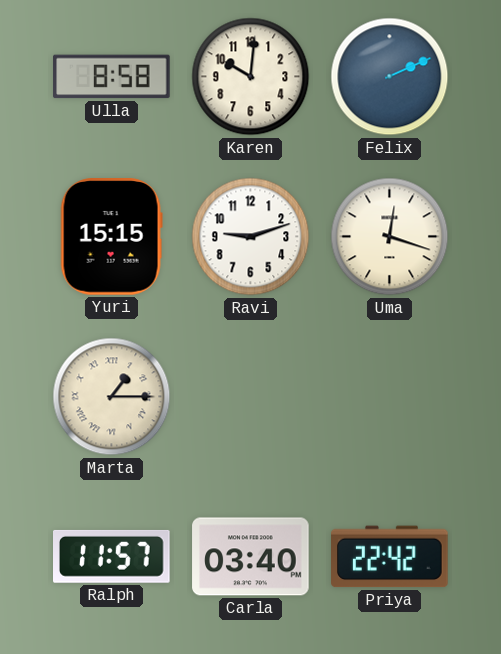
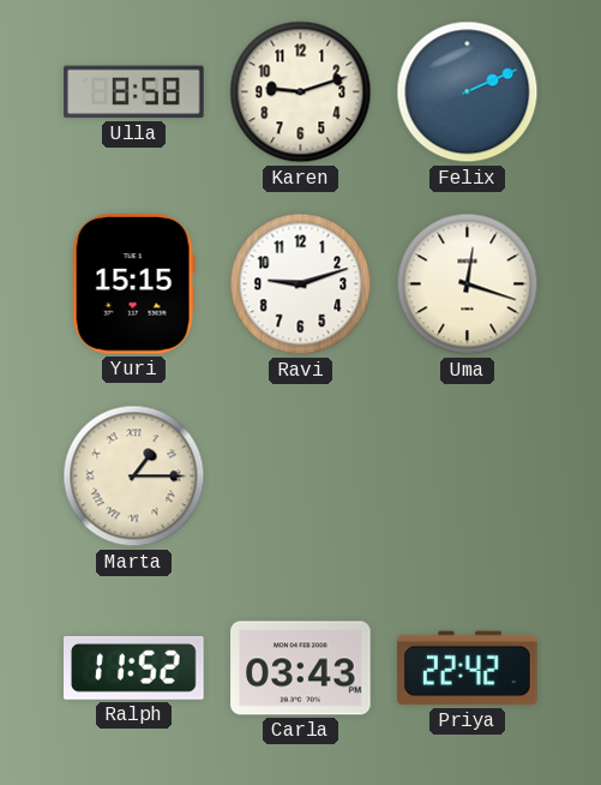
Karen: 10:01 -> 9:12
Ralph: 11:57 -> 11:52
Carla: 03:40 -> 03:43
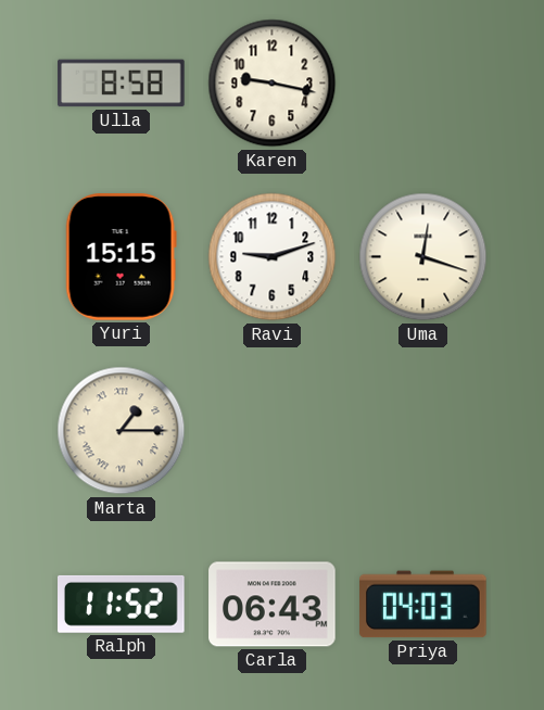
Karen: 9:12 -> 9:17
Felix: 2:11 -> none
Carla: 03:43 -> 06:43
Priya: 22:42 -> 04:03
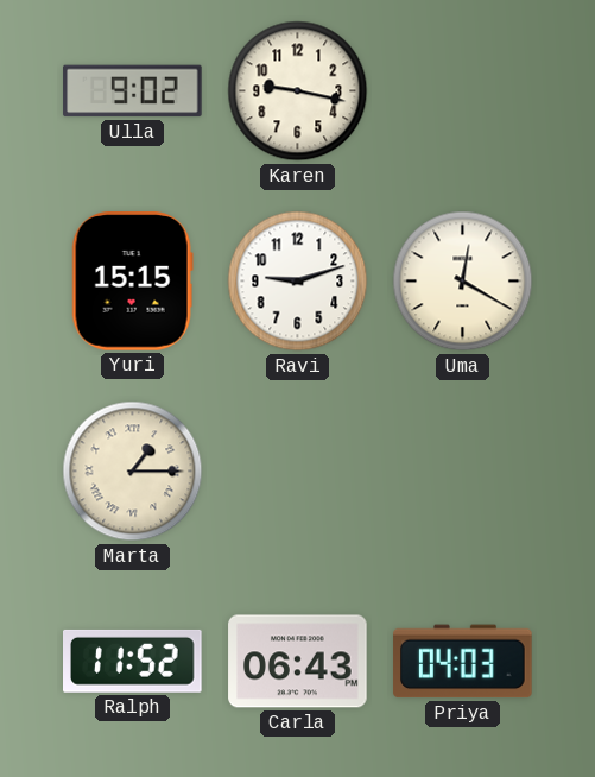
Ulla: 8:58 -> 9:02
Uma: 12:18 -> 12:20
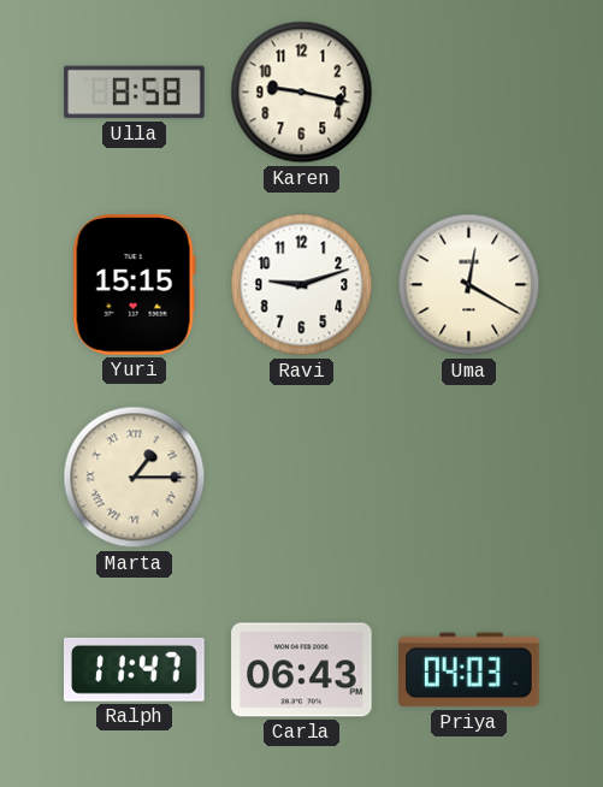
Ulla: 9:02 -> 8:58
Ralph: 11:52 -> 11:47
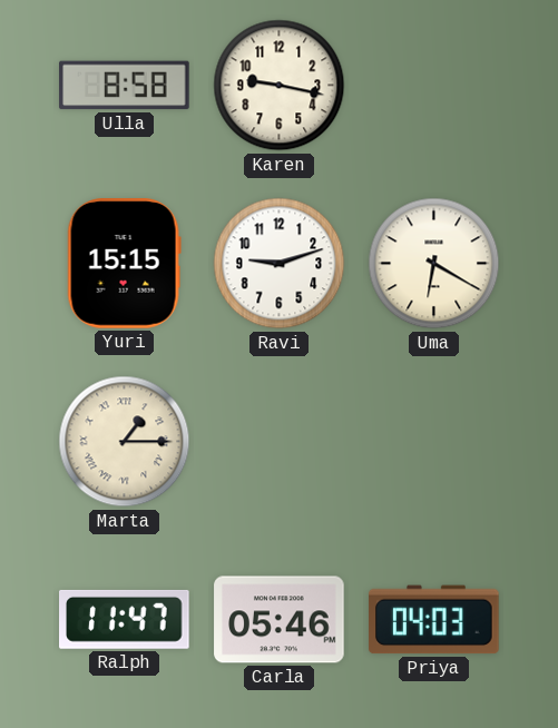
Uma: 12:20 -> 6:20
Carla: 06:43 -> 05:46
